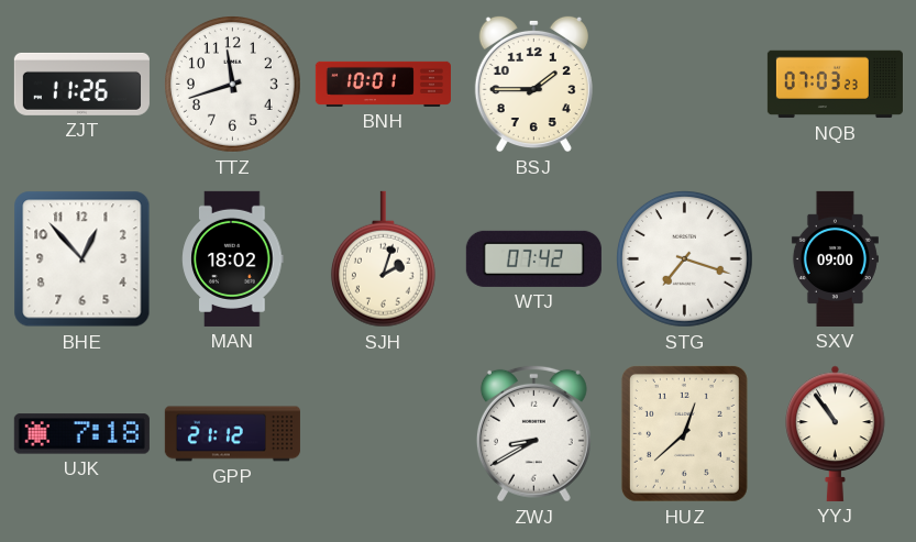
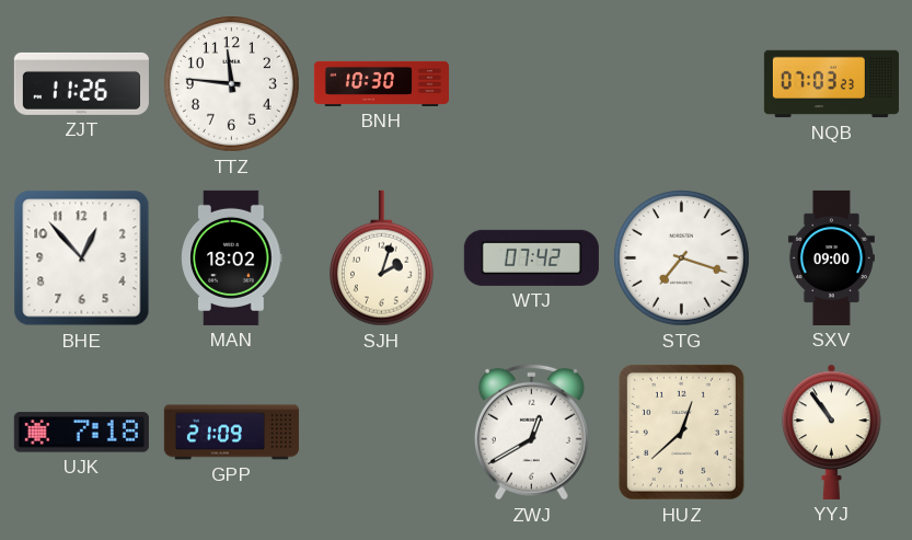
TTZ: 11:42 -> 11:46
BNH: 10:01 -> 10:30
BSJ: 1:45 -> none
GPP: 21:12 -> 21:09
ZWJ: 8:40 -> 12:40
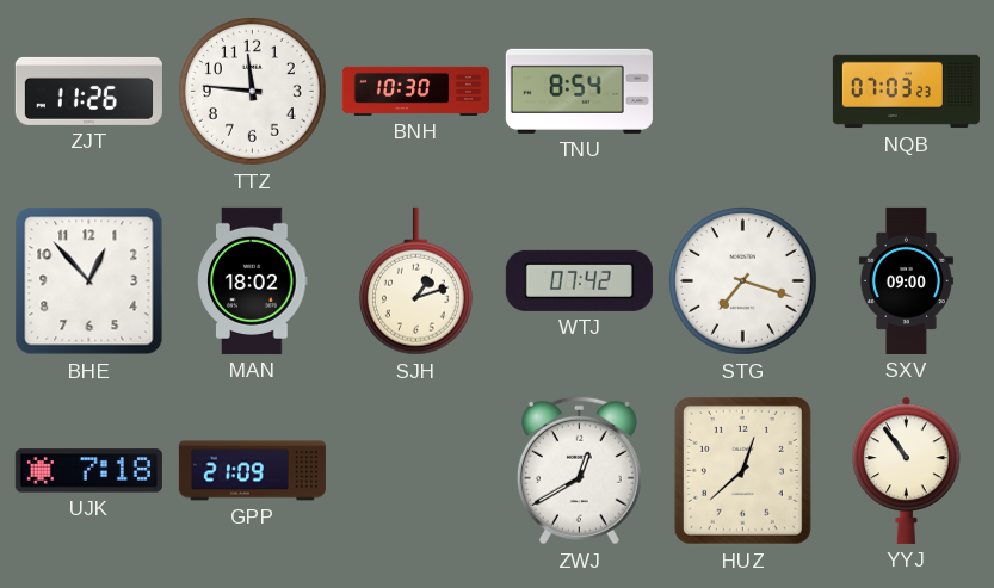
TNU: none -> 8:54
SJH: 2:03 -> 1:12
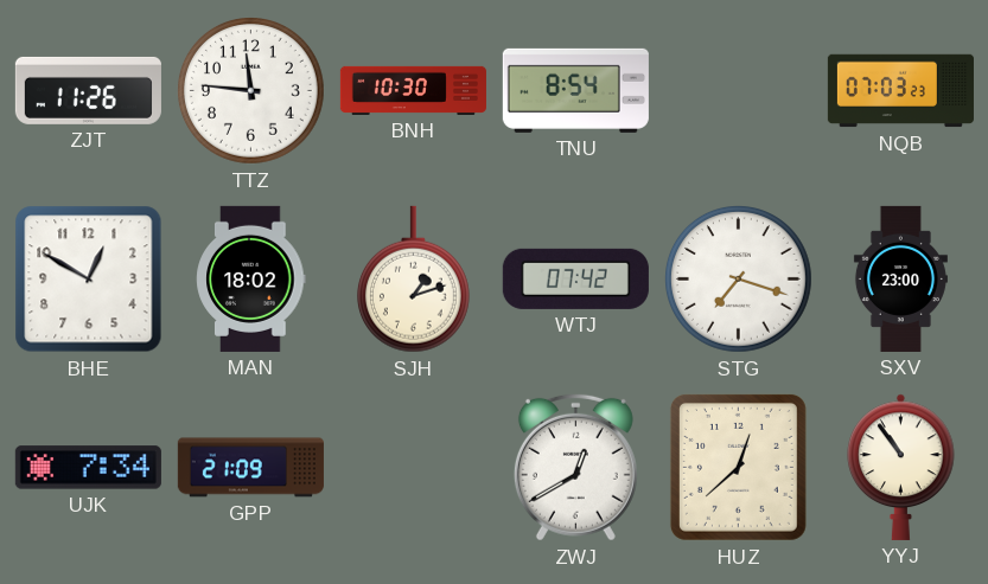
BHE: 12:53 -> 12:50
SXV: 09:00 -> 23:00
UJK: 7:18 -> 7:34
